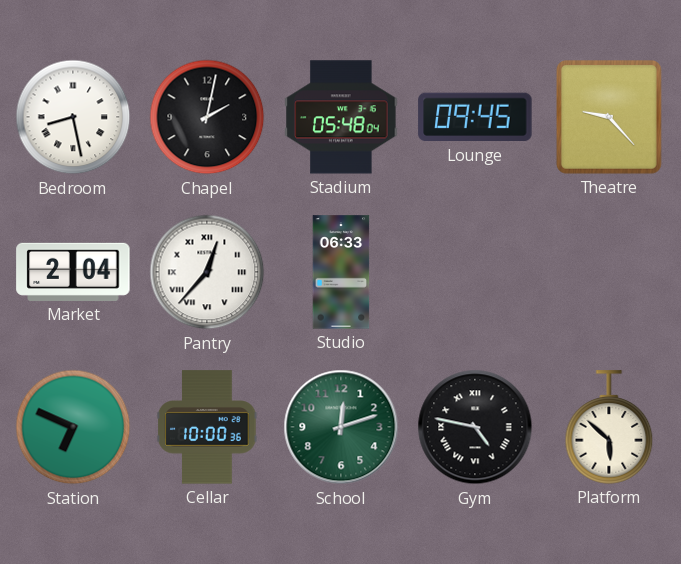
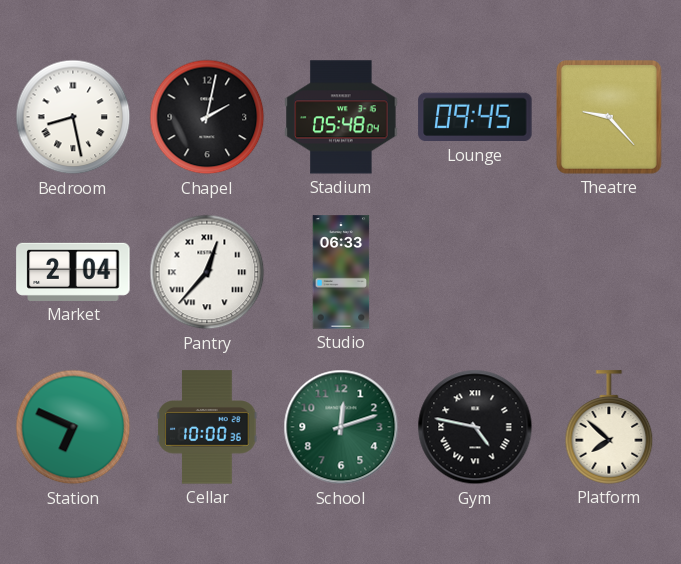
Platform: 5:52 -> 7:52
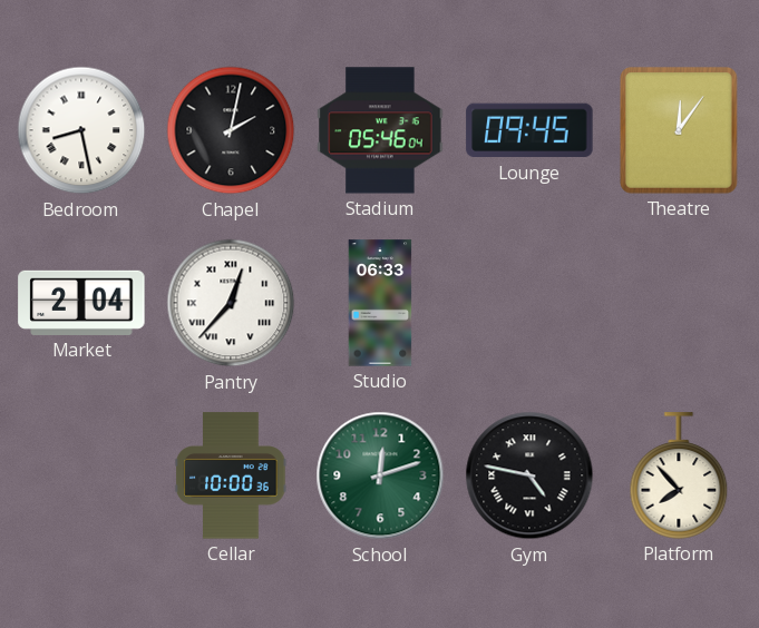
Stadium: 05:48 -> 05:46
Theatre: 9:23 -> 12:06
Station: 6:49 -> none
Platform: 7:52 -> 7:53
